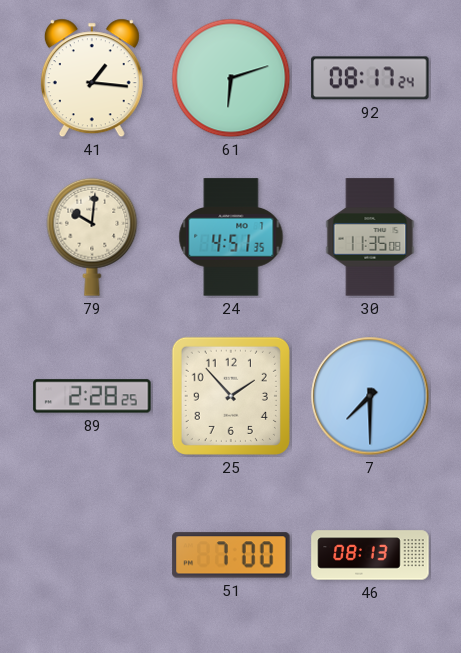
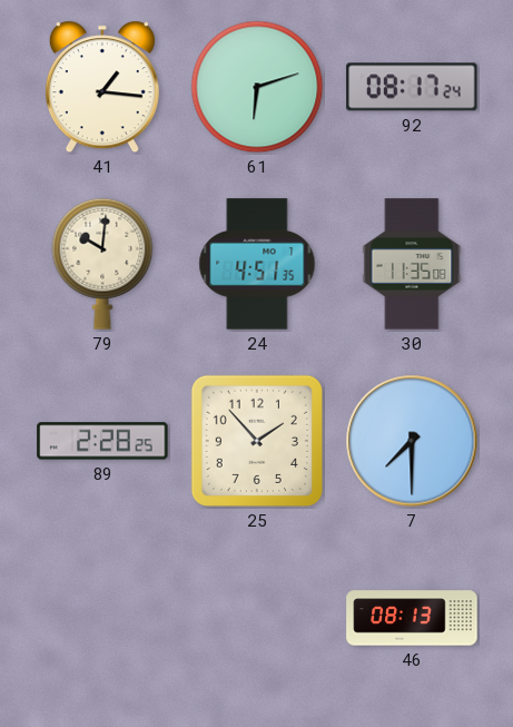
51: 7:00 -> none
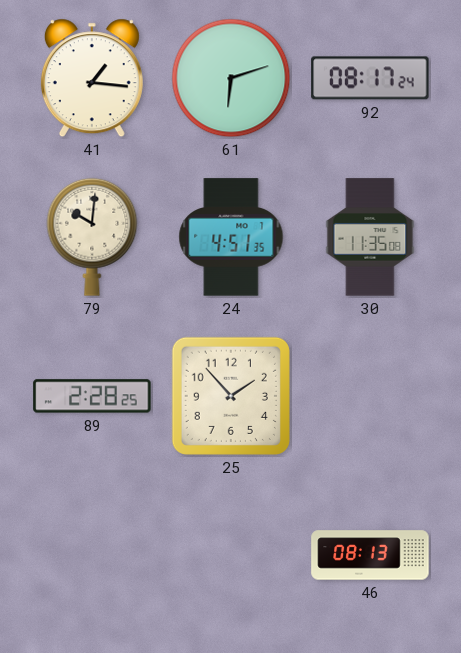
7: 7:30 -> none
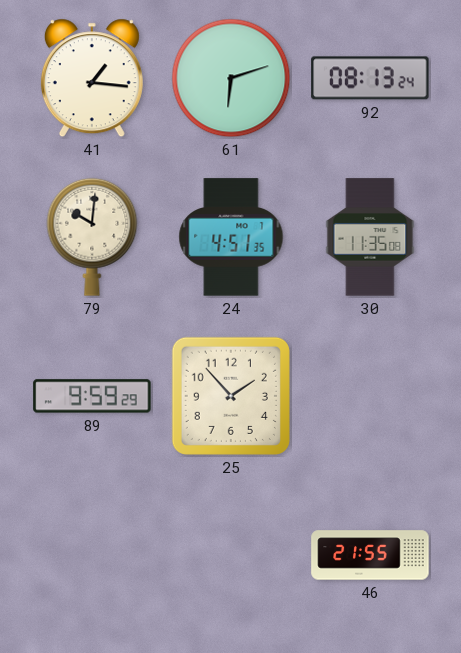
92: 08:17 -> 08:13
89: 2:28 -> 9:59
46: 08:13 -> 21:55
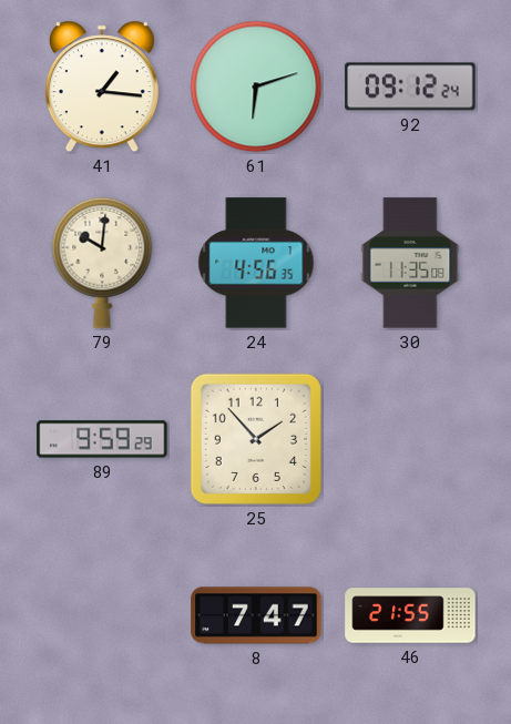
92: 08:13 -> 09:12
24: 4:51 -> 4:56
8: none -> 7:47
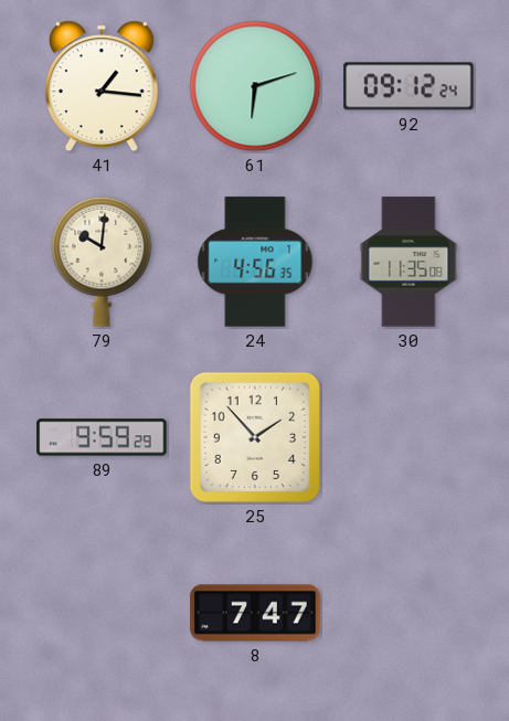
46: 21:55 -> none
